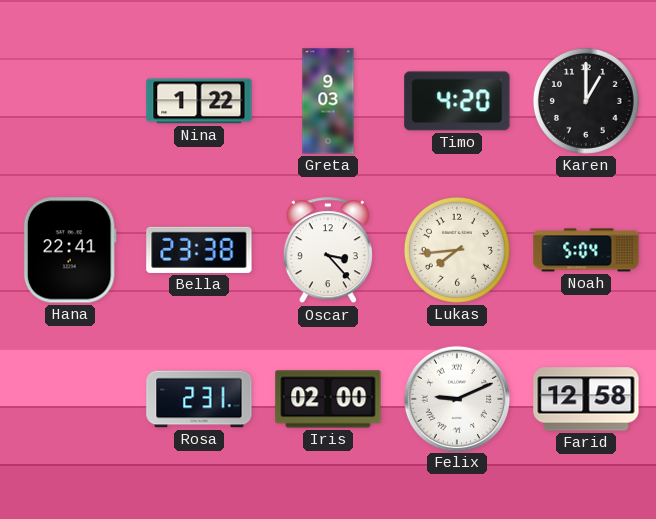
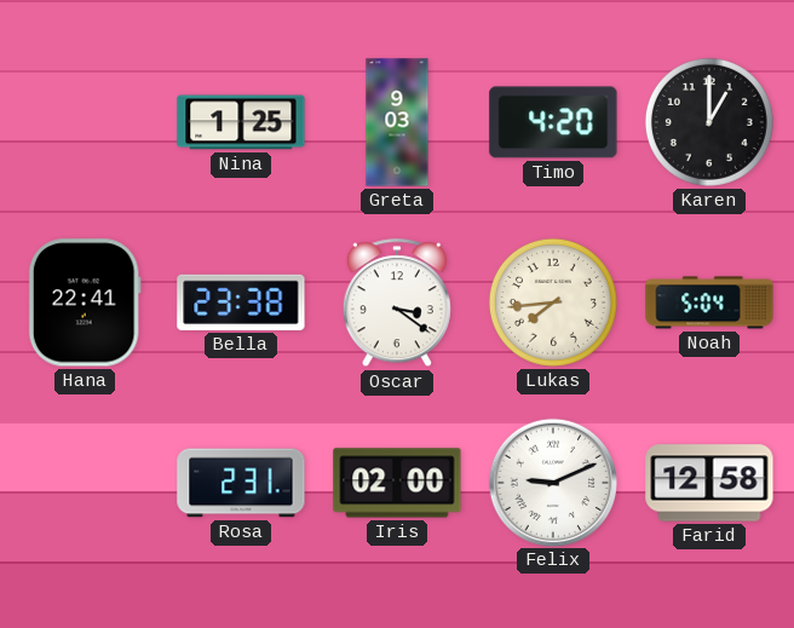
Nina: 1:22 -> 1:25
Oscar: 3:23 -> 3:21
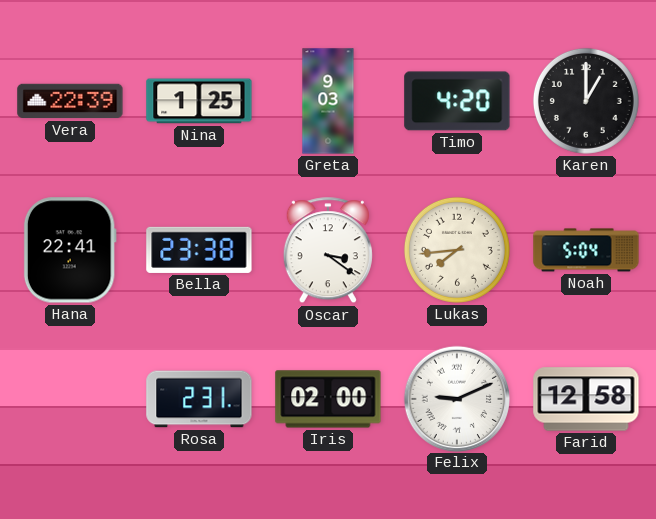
Vera: none -> 22:39
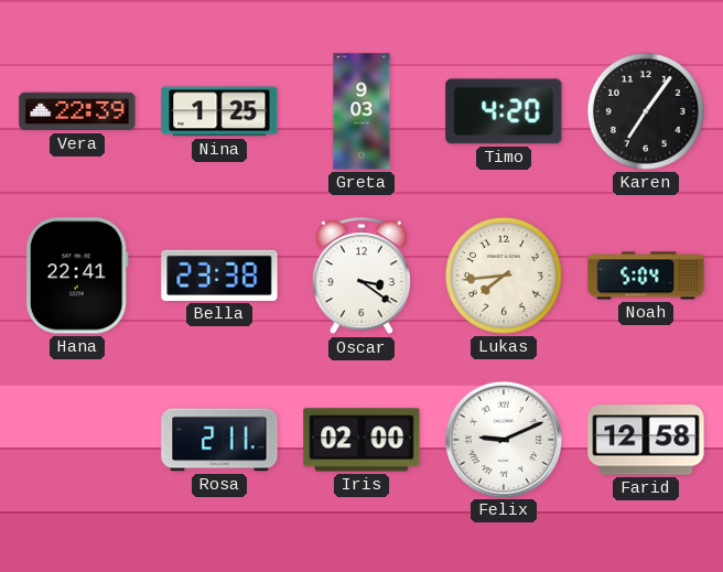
Karen: 1:00 -> 7:06
Rosa: 2:31 -> 2:11
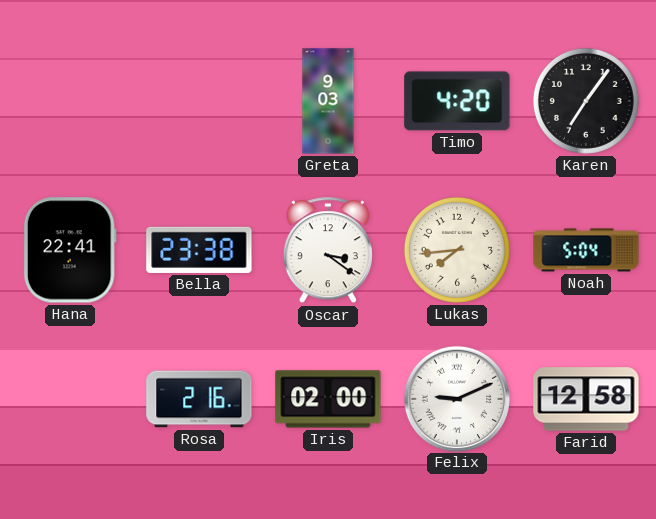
Vera: 22:39 -> none
Nina: 1:25 -> none
Rosa: 2:11 -> 2:16
